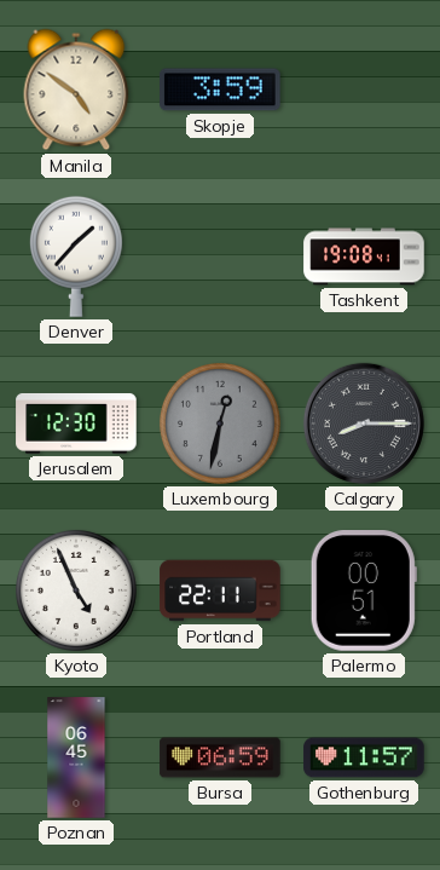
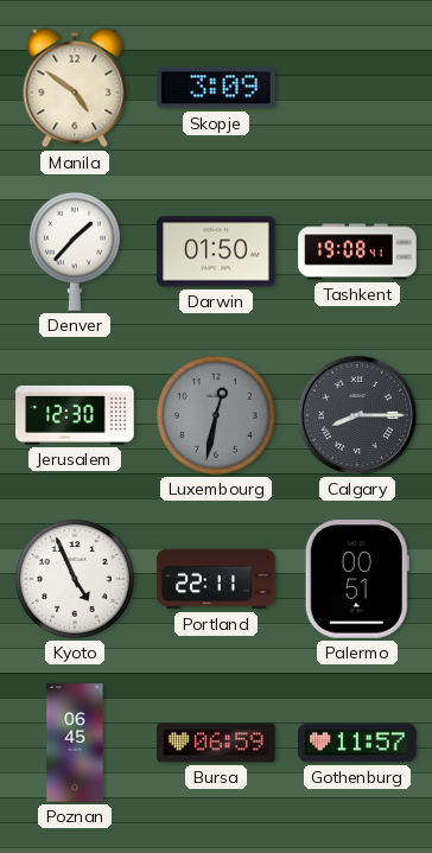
Skopje: 3:59 -> 3:09
Darwin: none -> 01:50
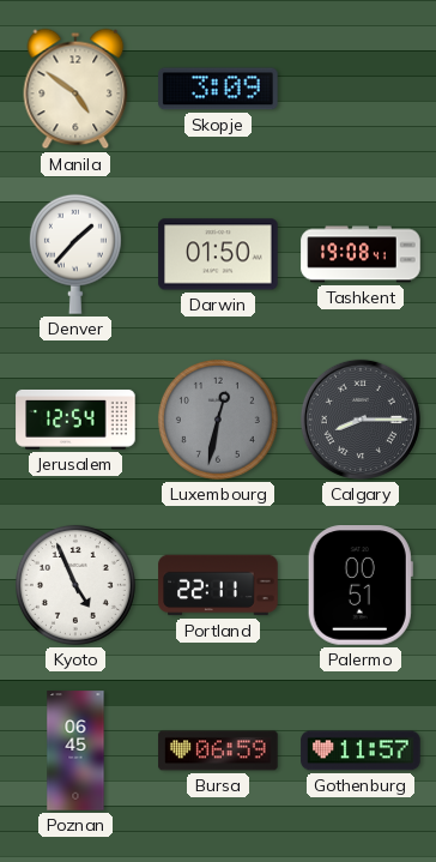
Jerusalem: 12:30 -> 12:54
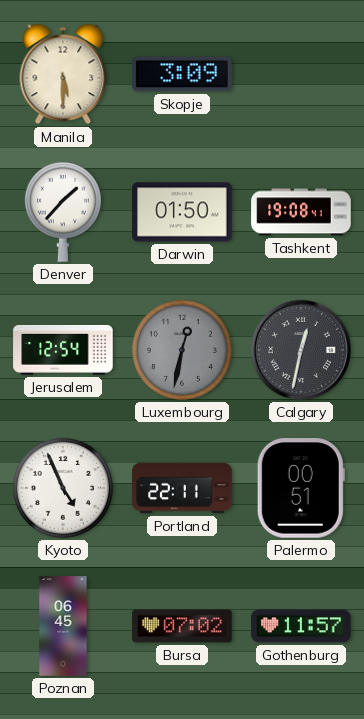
Manila: 4:51 -> 5:30
Calgary: 8:15 -> 12:32
Bursa: 06:59 -> 07:02
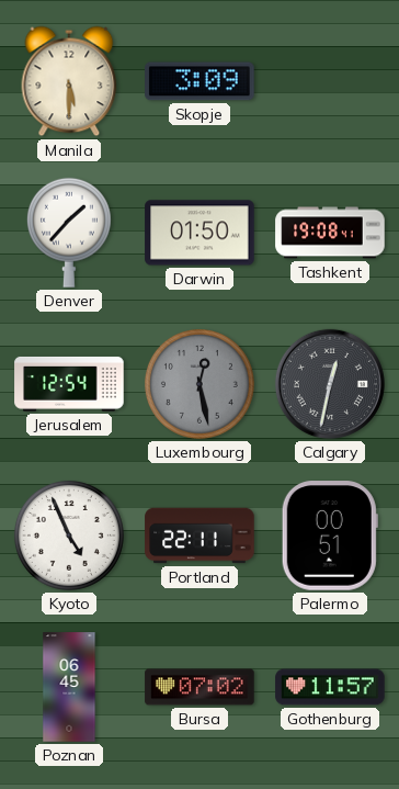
Luxembourg: 12:32 -> 12:28
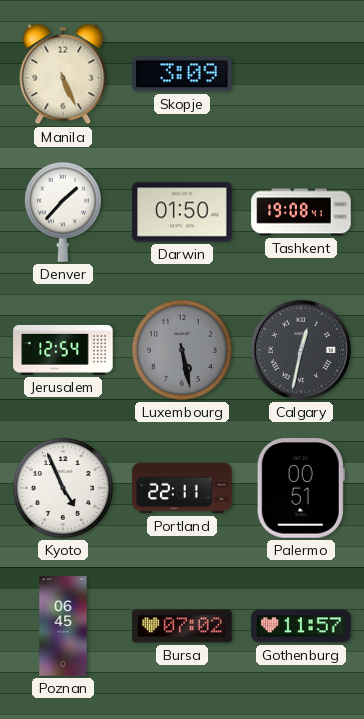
Manila: 5:30 -> 5:26
Luxembourg: 12:28 -> 5:28
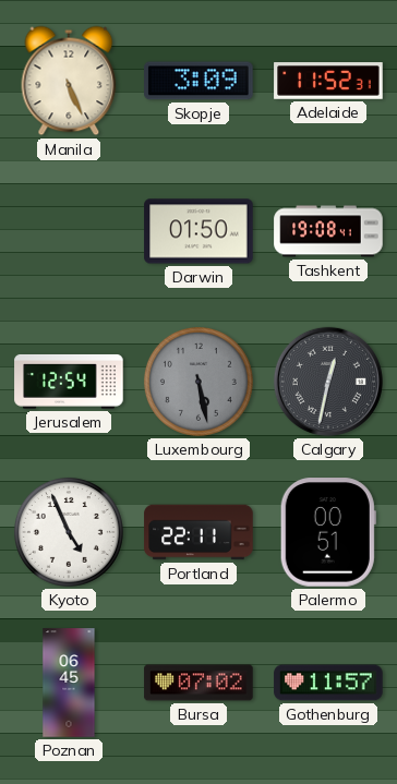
Adelaide: none -> 11:52
Denver: 1:37 -> none
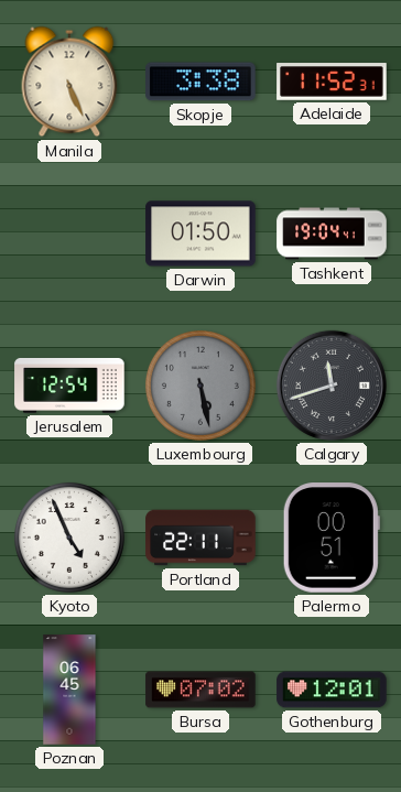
Skopje: 3:09 -> 3:38
Tashkent: 19:08 -> 19:04
Calgary: 12:32 -> 11:42
Gothenburg: 11:57 -> 12:01
